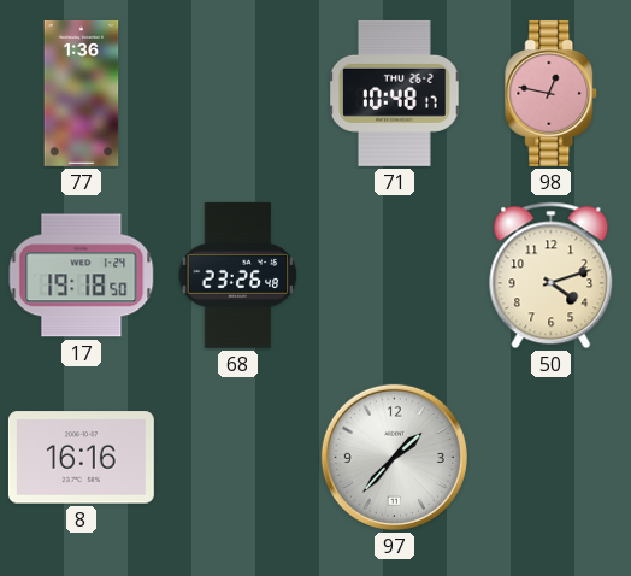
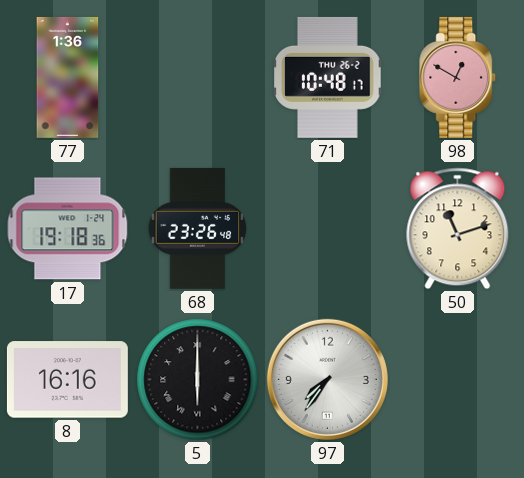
98: 12:47 -> 12:50
17: 19:18:50 -> 19:18:36
50: 4:12 -> 11:12
5: none -> 6:00
97: 1:37 -> 7:36
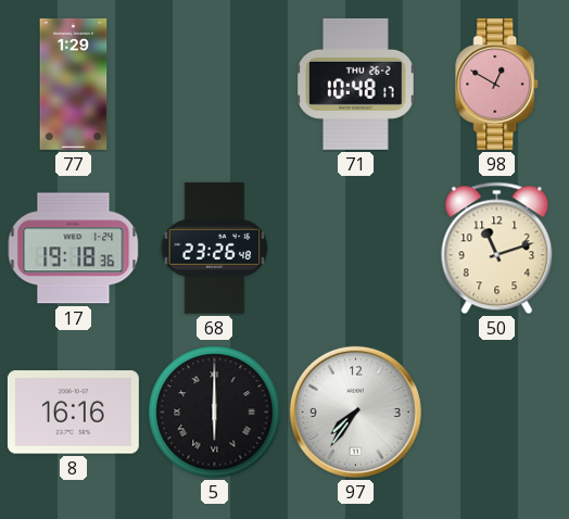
77: 1:36 -> 1:29
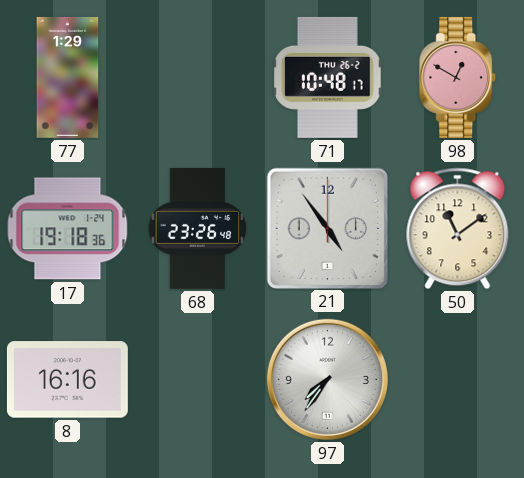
21: none -> 4:54
50: 11:12 -> 11:09
5: 6:00 -> none
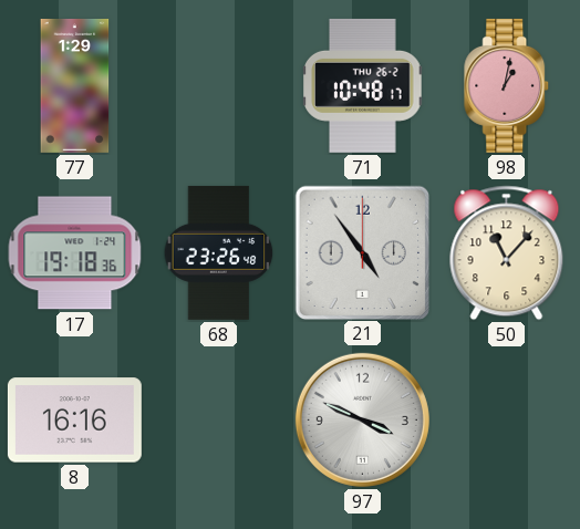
98: 12:50 -> 1:02
50: 11:09 -> 11:07
97: 7:36 -> 3:49
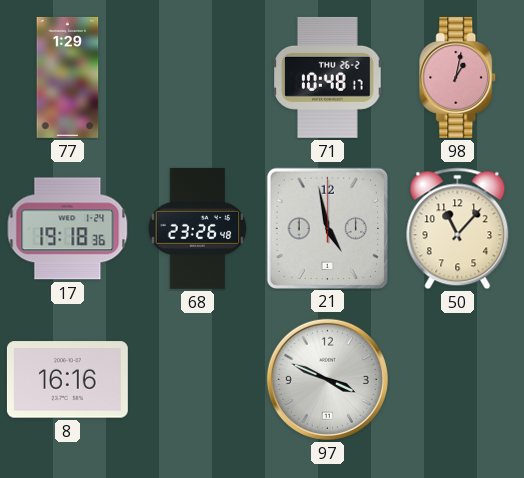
21: 4:54 -> 4:58
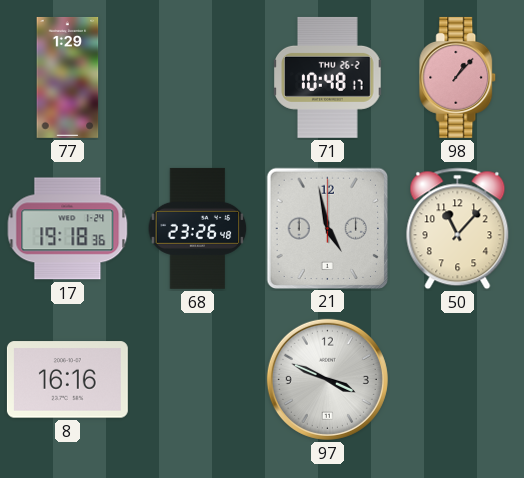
98: 1:02 -> 1:07
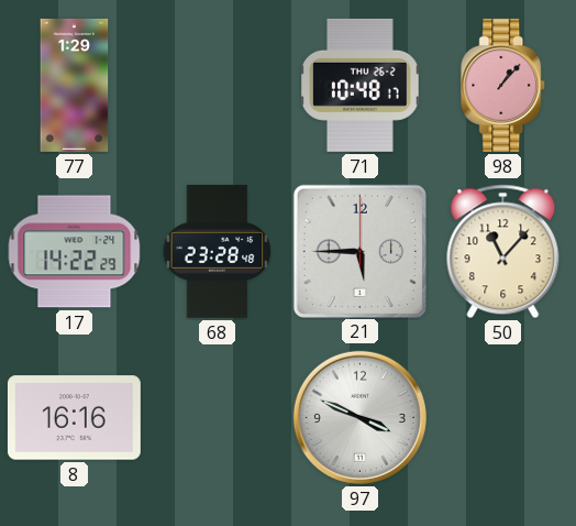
17: 19:18 -> 14:22
68: 23:26 -> 23:28
21: 4:58 -> 5:45
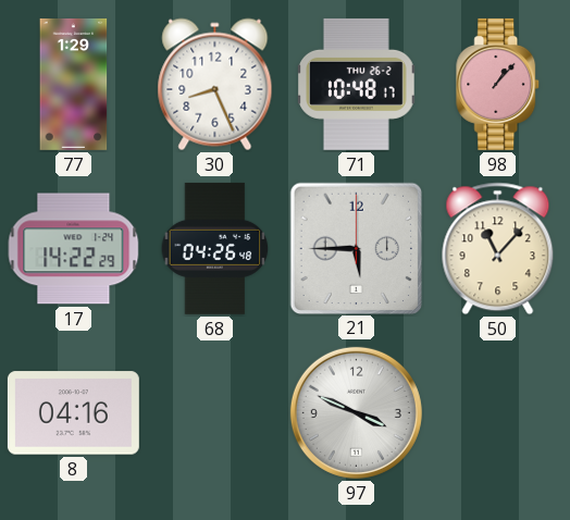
30: none -> 8:26
68: 23:28 -> 04:26
8: 16:16 -> 04:16
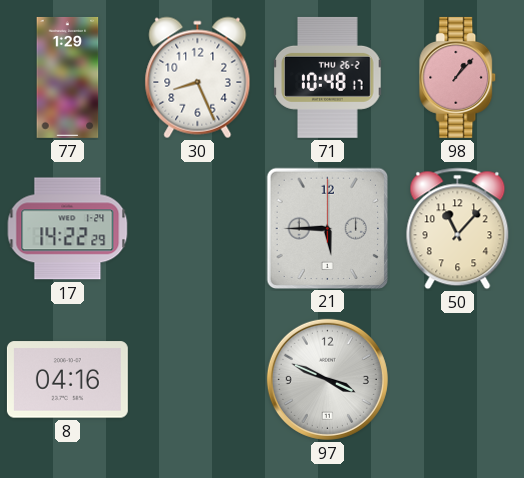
68: 04:26 -> none
